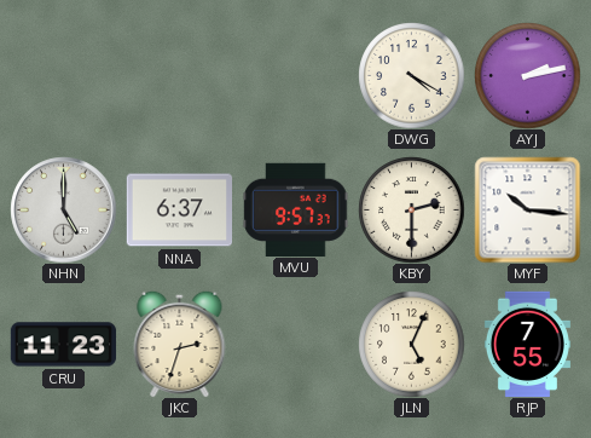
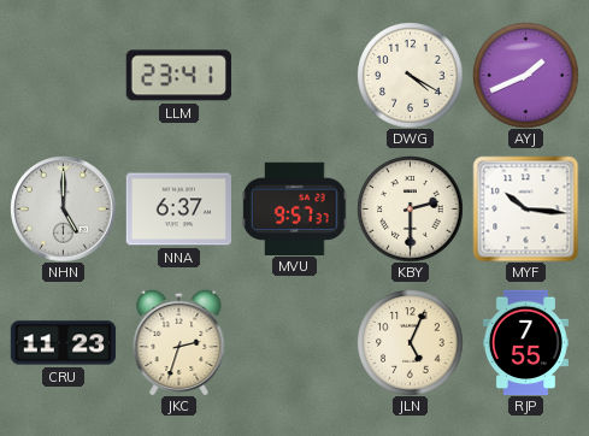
LLM: none -> 23:41
AYJ: 2:13 -> 1:41
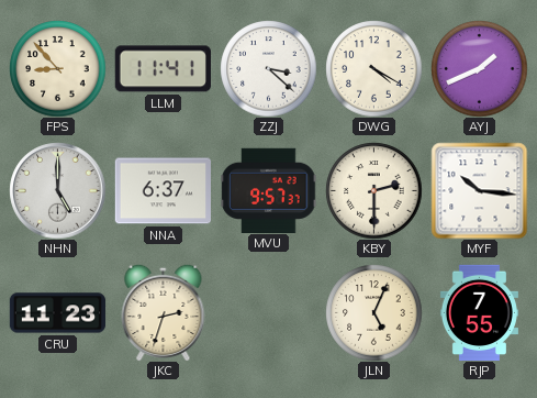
FPS: none -> 8:53
LLM: 23:41 -> 11:41
ZZJ: none -> 3:22
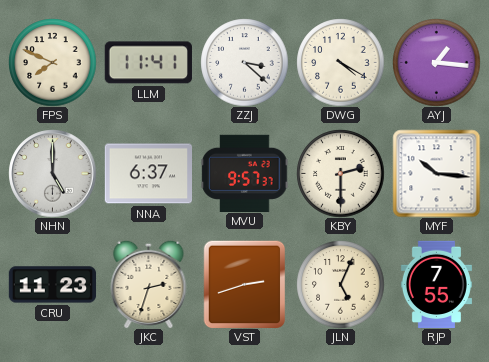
FPS: 8:53 -> 7:49
AYJ: 1:41 -> 1:16
VST: none -> 2:42
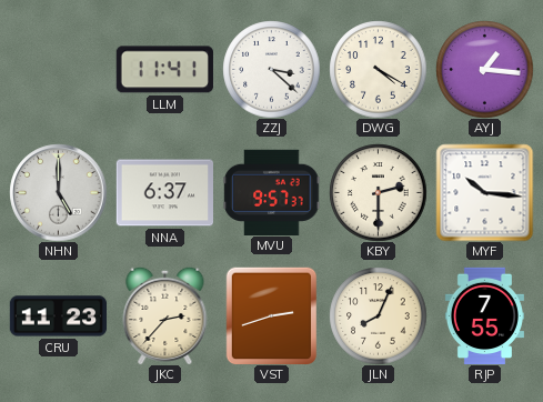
FPS: 7:49 -> none
JKC: 2:33 -> 2:37
JLN: 5:04 -> 8:04
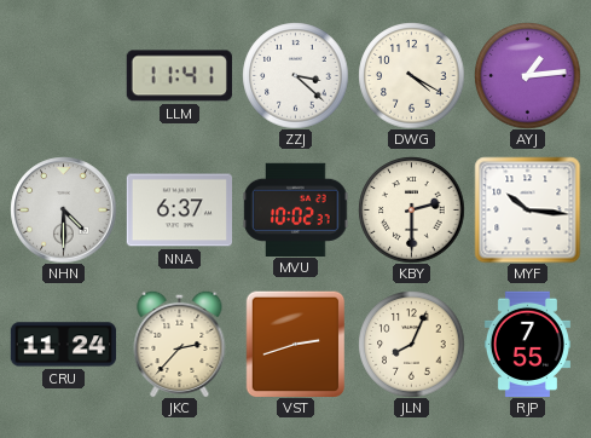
AYJ: 1:16 -> 1:14
NHN: 5:00 -> 4:30
MVU: 9:57 -> 10:02
CRU: 11:23 -> 11:24
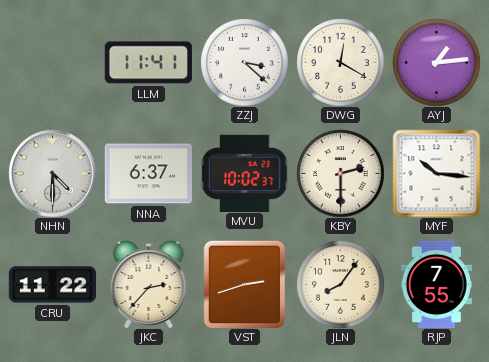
DWG: 4:20 -> 12:20
CRU: 11:24 -> 11:22
JLN: 8:04 -> 8:06
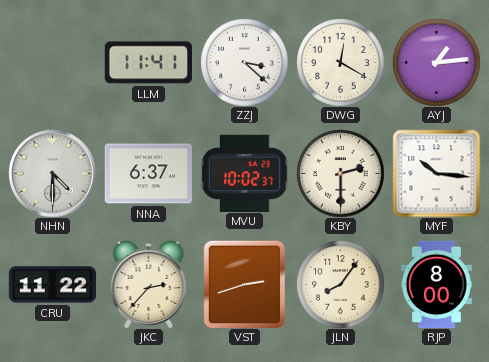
RJP: 7:55 -> 8:00
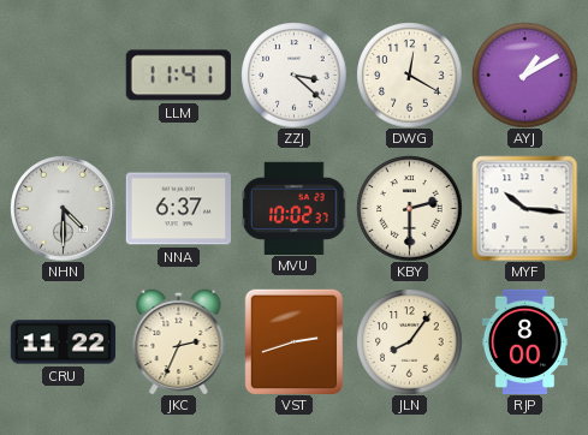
AYJ: 1:14 -> 1:10
JKC: 2:37 -> 2:34
